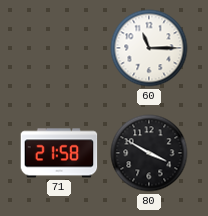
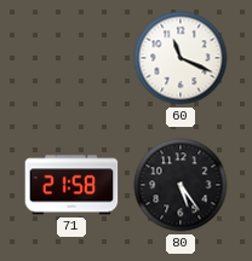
60: 11:15 -> 11:19
80: 3:50 -> 5:24
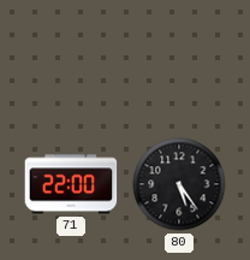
60: 11:19 -> none
71: 21:58 -> 22:00
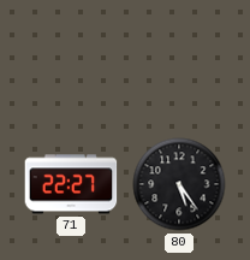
71: 22:00 -> 22:27
